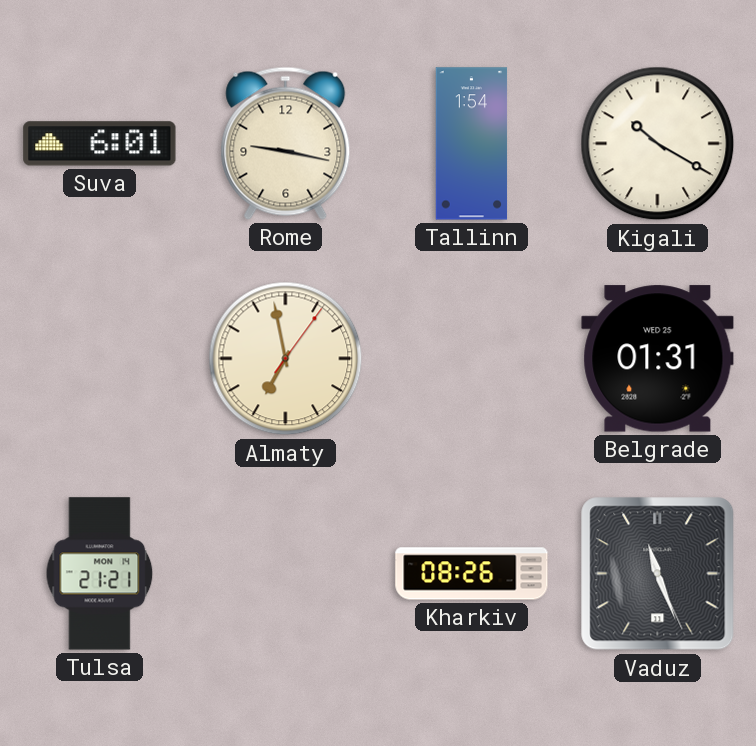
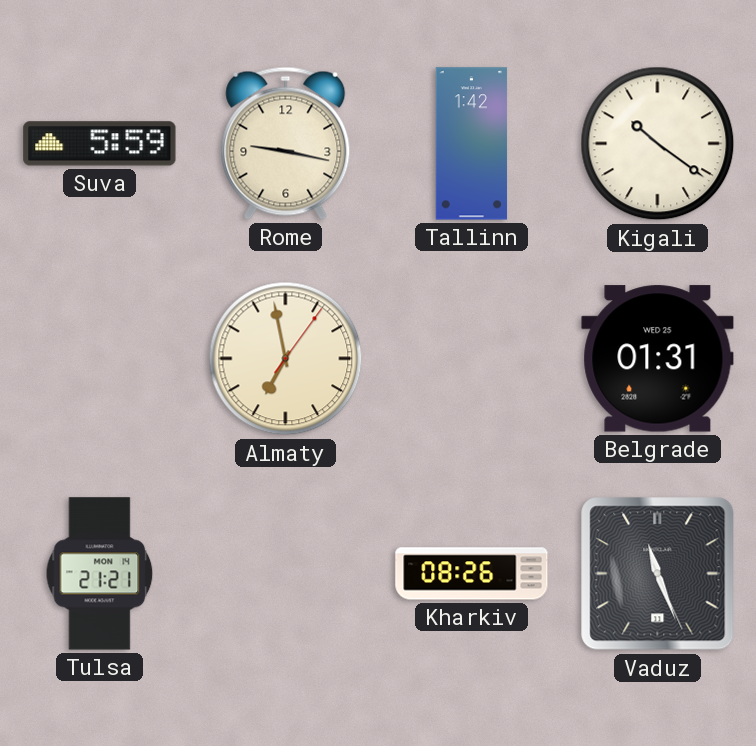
Suva: 6:01 -> 5:59
Tallinn: 1:54 -> 1:42
Kigali: 10:20 -> 10:21
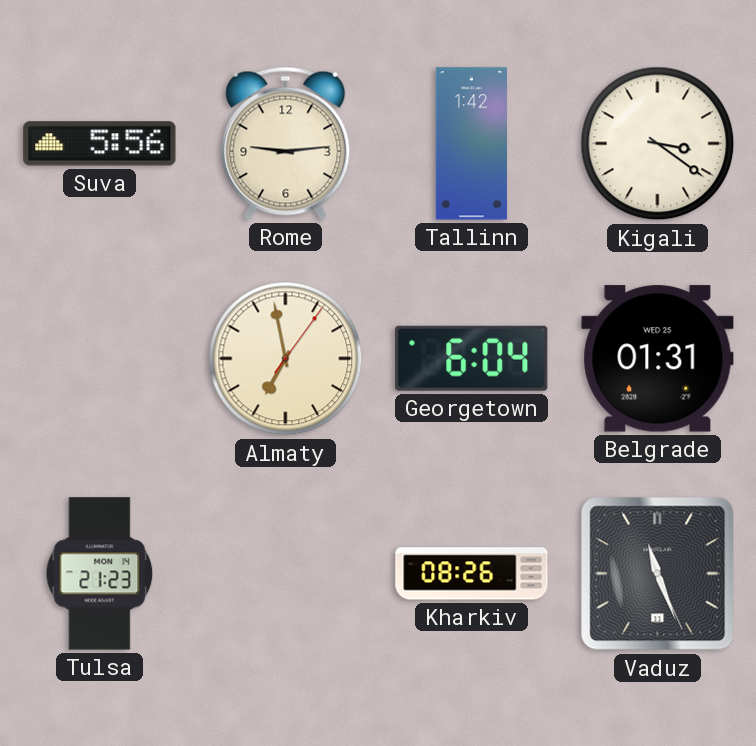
Suva: 5:59 -> 5:56
Rome: 9:17 -> 9:14
Kigali: 10:21 -> 3:21
Georgetown: none -> 6:04
Tulsa: 21:21 -> 21:23
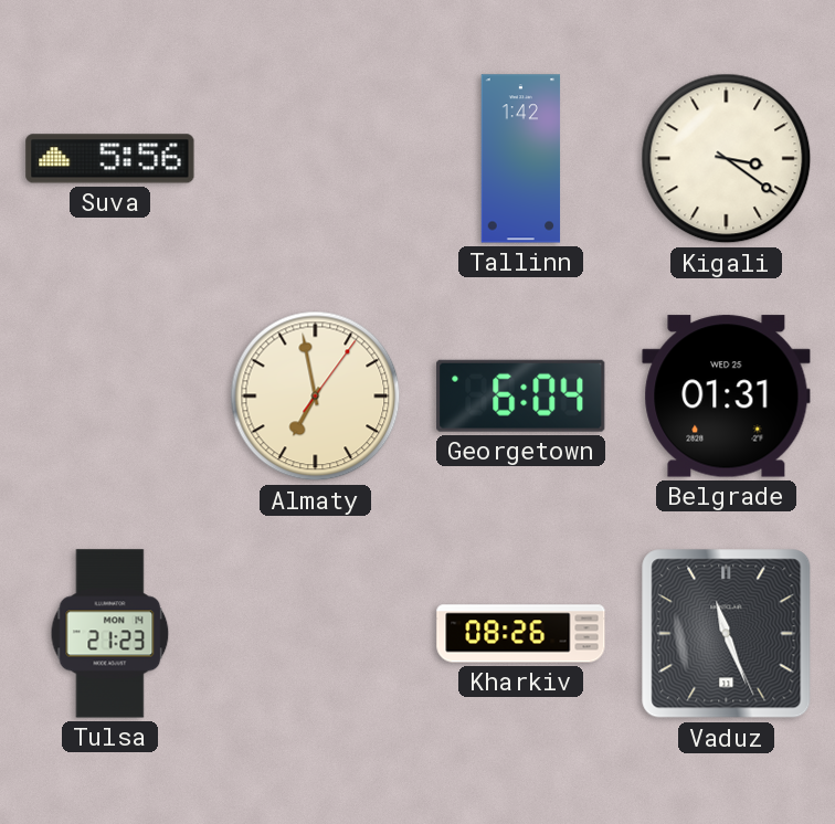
Rome: 9:14 -> none
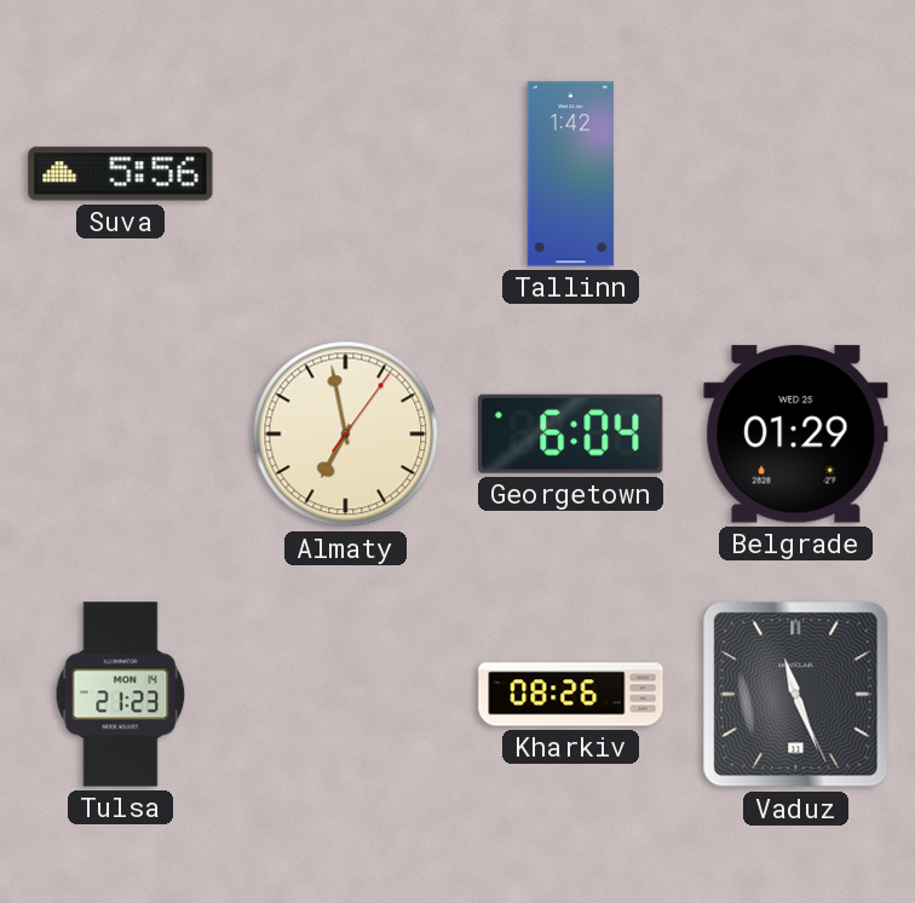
Kigali: 3:21 -> none
Belgrade: 01:31 -> 01:29
